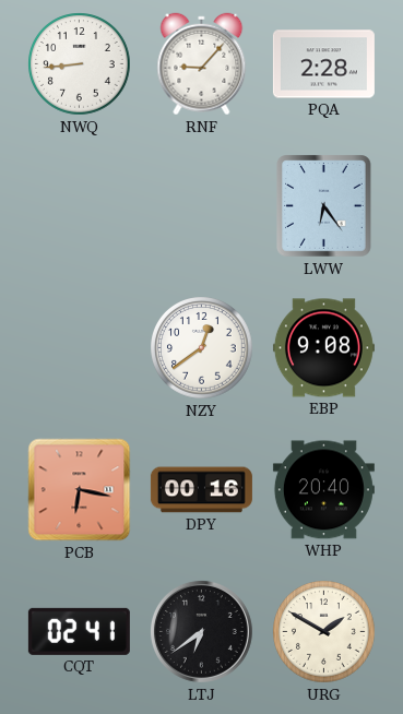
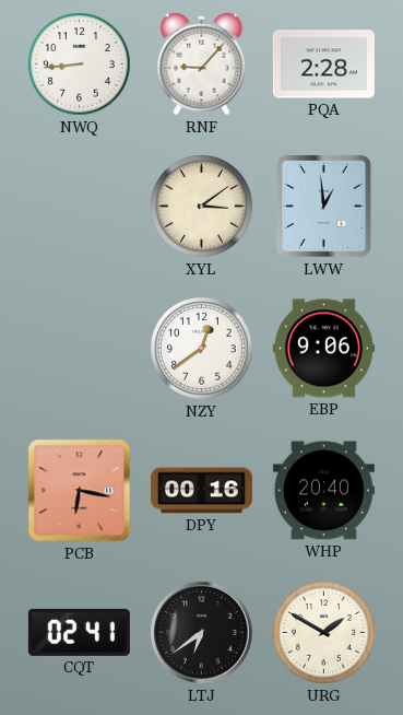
XYL: none -> 3:09
LWW: 6:24 -> 12:59
EBP: 9:08 -> 9:06
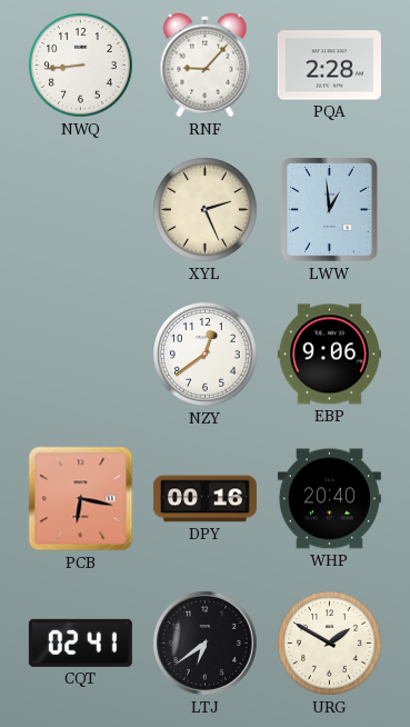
XYL: 3:09 -> 2:26
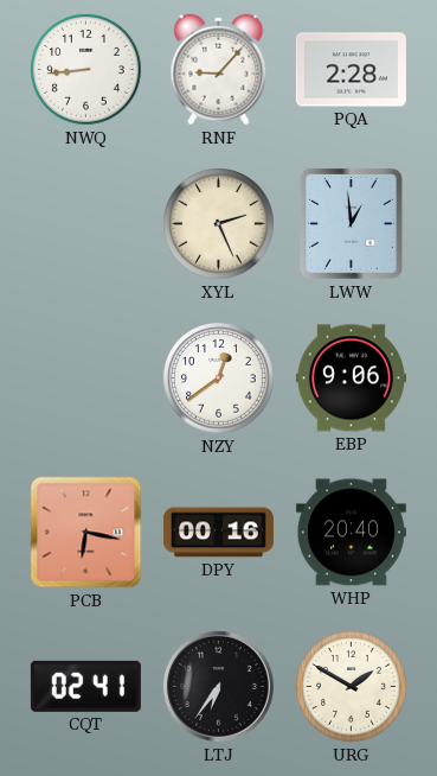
LTJ: 6:39 -> 6:36
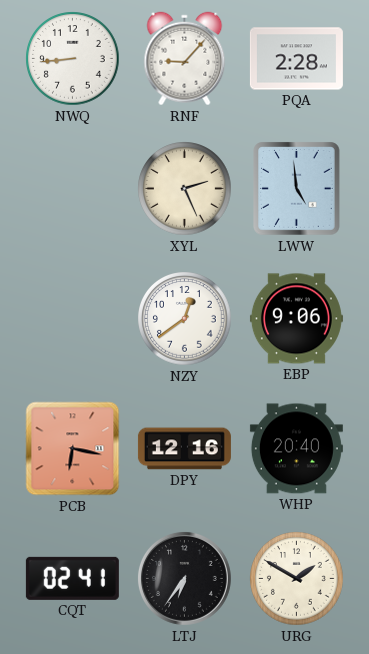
LWW: 12:59 -> 4:59
DPY: 00:16 -> 12:16
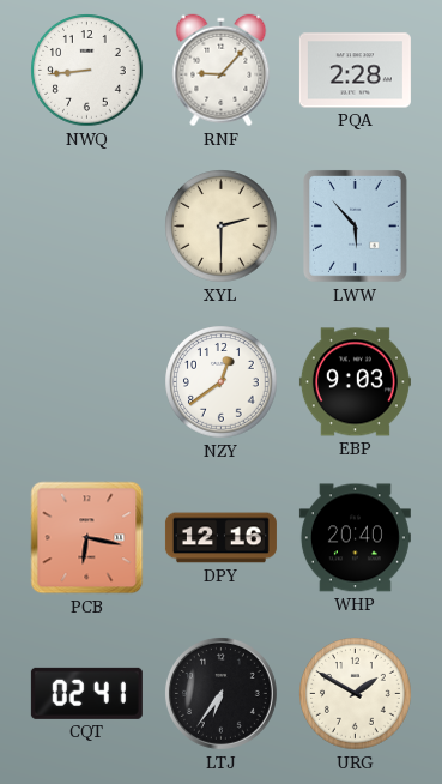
XYL: 2:26 -> 2:30
LWW: 4:59 -> 5:53
EBP: 9:06 -> 9:03
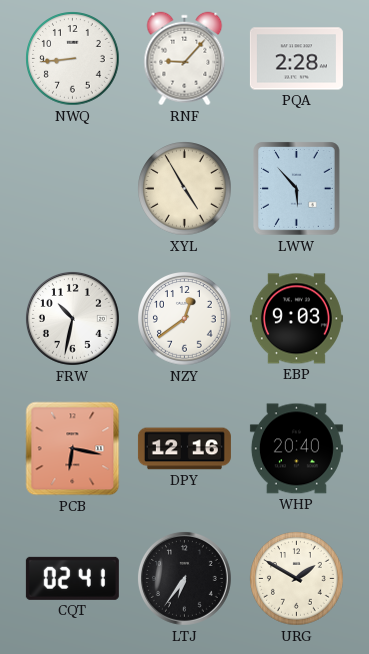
XYL: 2:30 -> 4:55
FRW: none -> 10:32
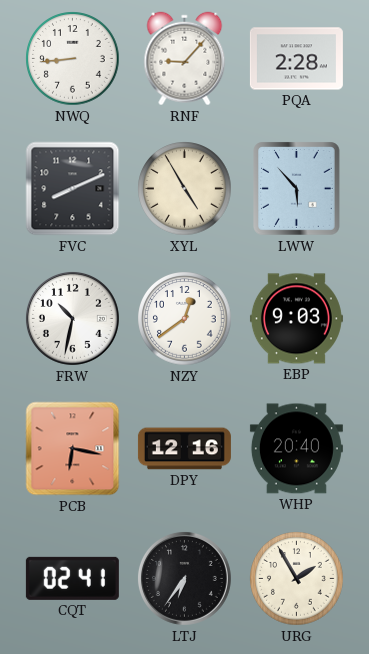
FVC: none -> 8:11
URG: 1:50 -> 1:55
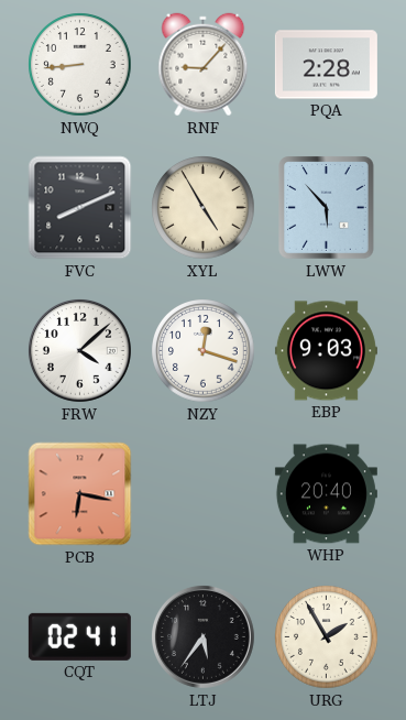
FRW: 10:32 -> 4:08
NZY: 12:39 -> 12:18
DPY: 12:16 -> none
LTJ: 6:36 -> 5:36
